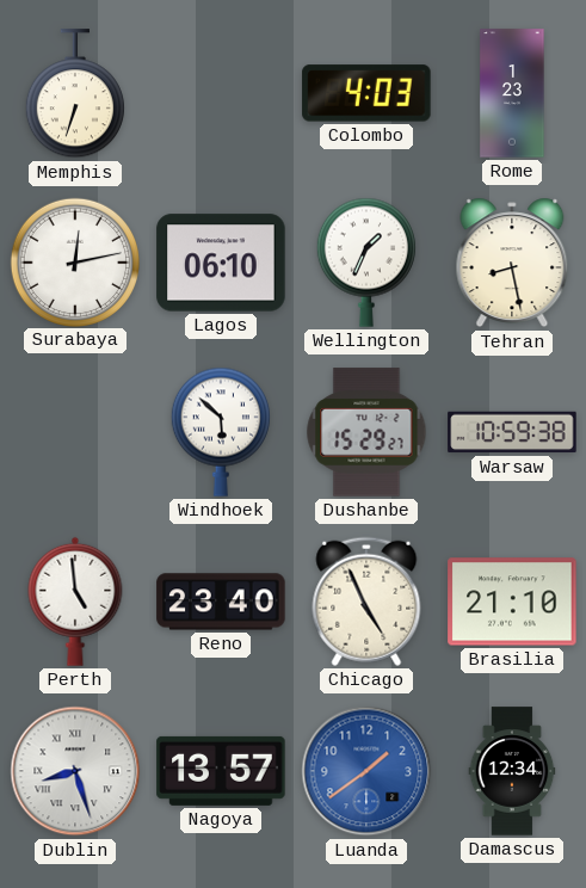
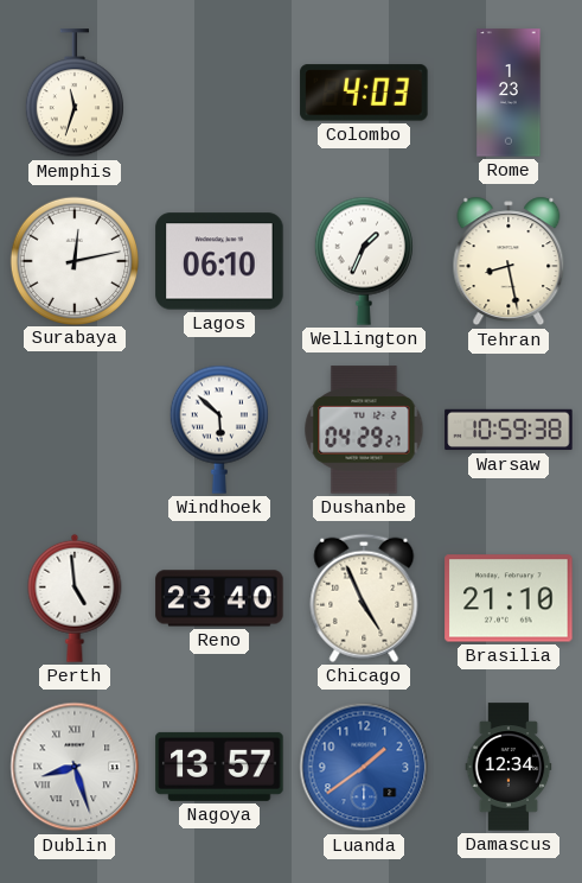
Memphis: 6:33 -> 11:33
Dushanbe: 15:29 -> 04:29
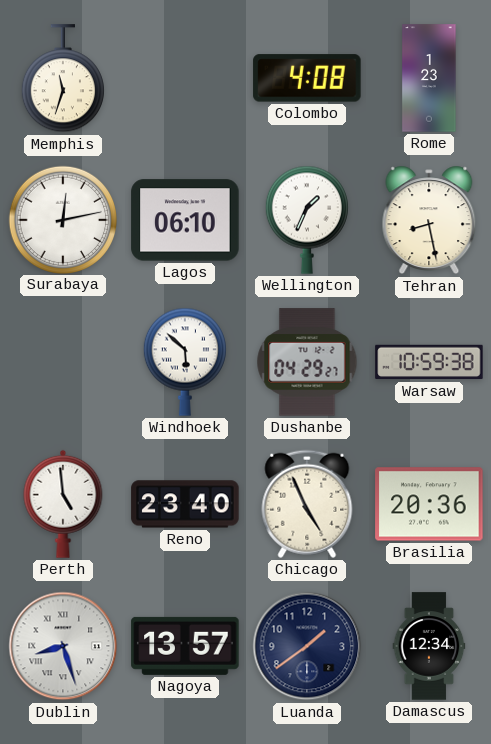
Colombo: 4:03 -> 4:08
Brasilia: 21:10 -> 20:36
Luanda dial: blue -> navy
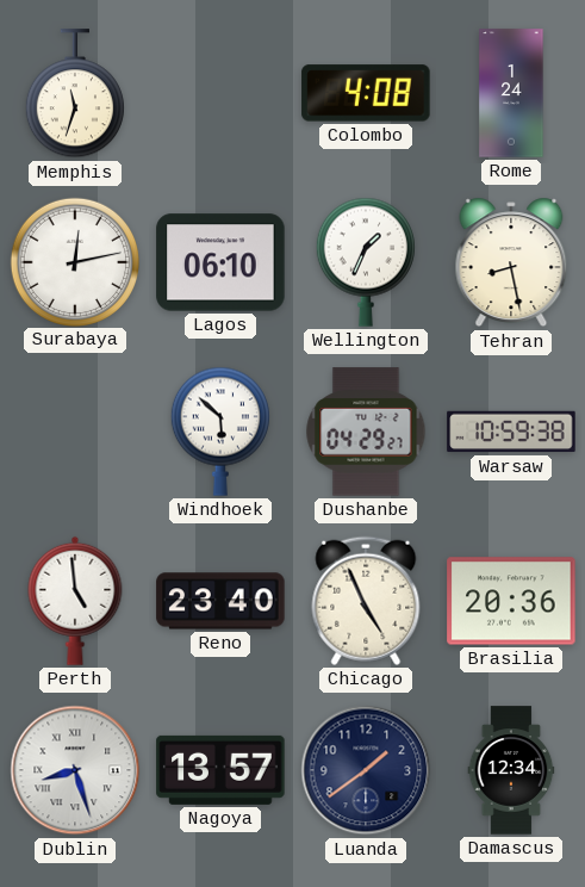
Rome: 1:23 -> 1:24
